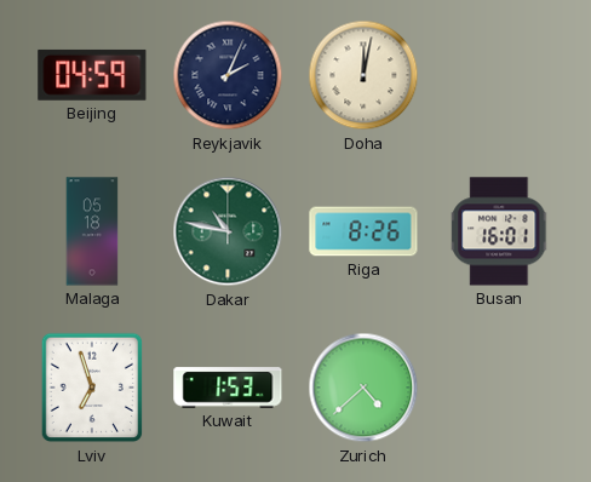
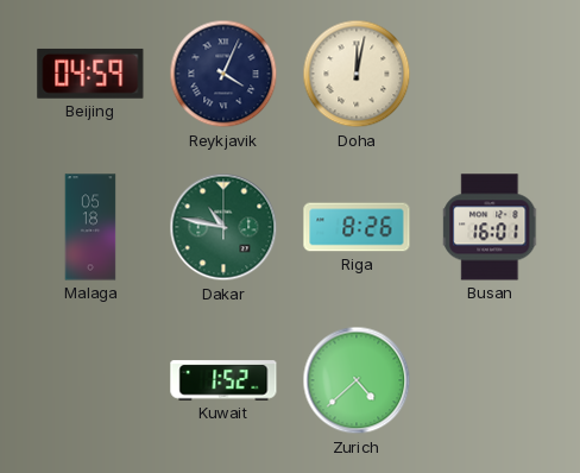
Reykjavik: 2:04 -> 4:04
Lviv: 6:57 -> none
Kuwait: 1:53 -> 1:52
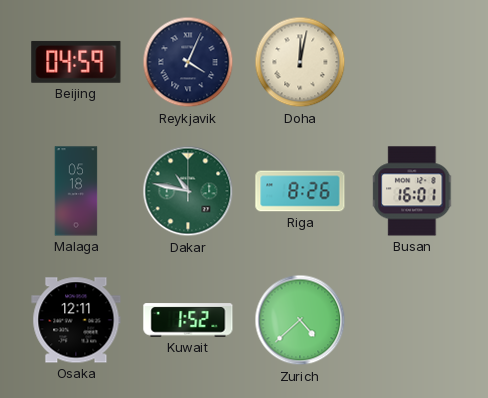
Osaka: none -> 12:11
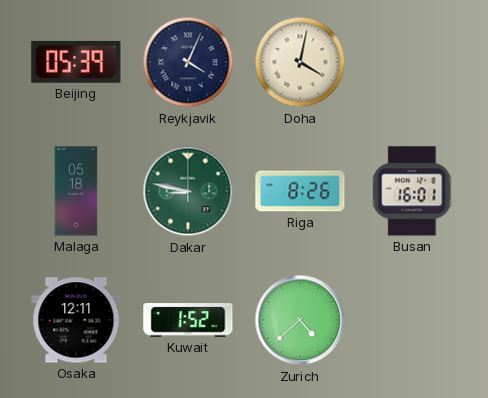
Beijing: 04:59 -> 05:39
Doha: 12:02 -> 4:02
Dakar: 10:47 -> 8:47
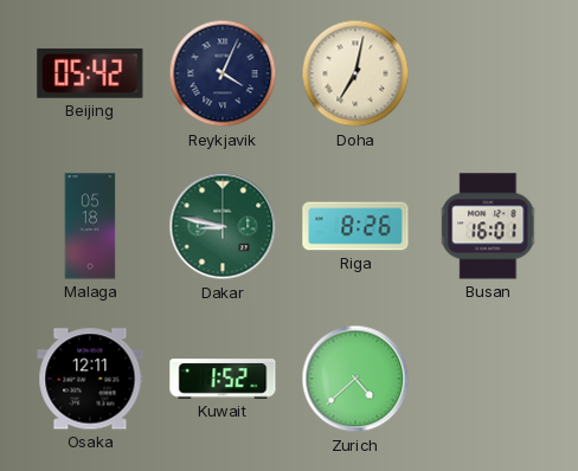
Beijing: 05:39 -> 05:42
Doha: 4:02 -> 7:02
